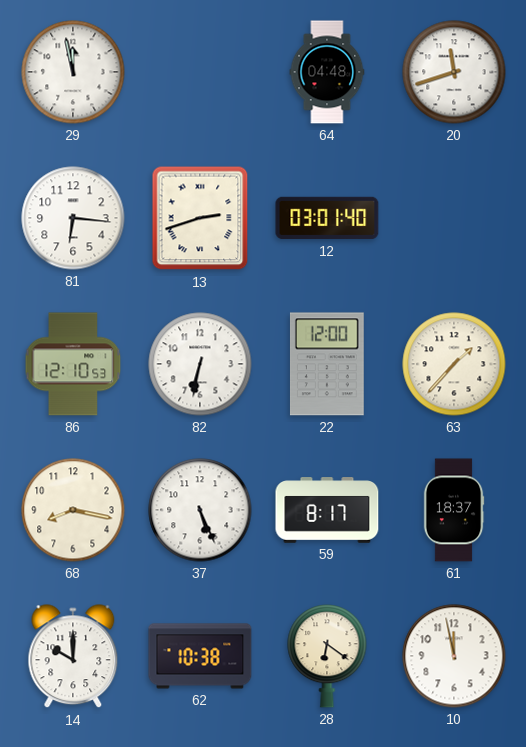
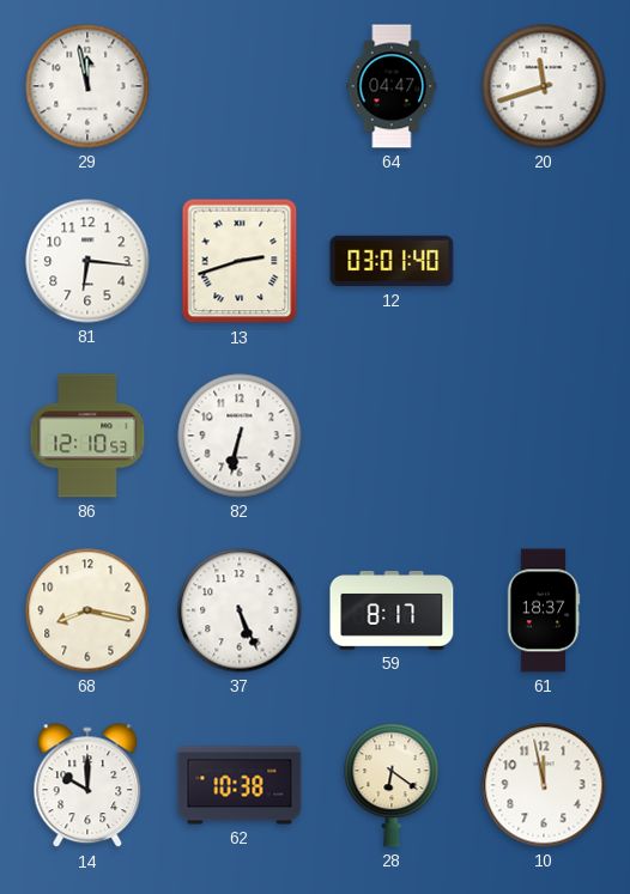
64: 04:48 -> 04:47
22: 12:00 -> none
63: 1:37 -> none
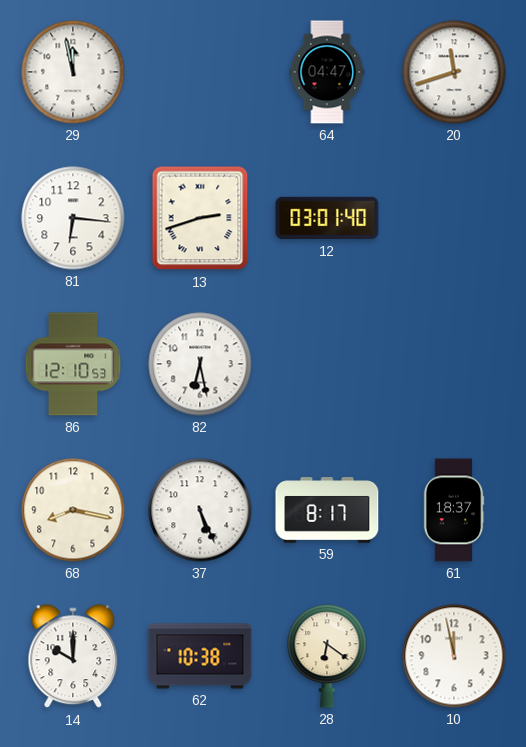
82: 6:32 -> 6:28
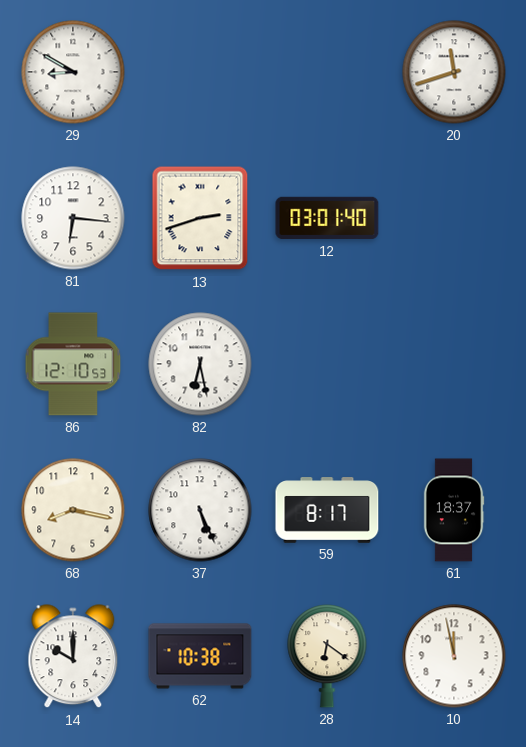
29: 11:58 -> 8:50
64: 04:47 -> none
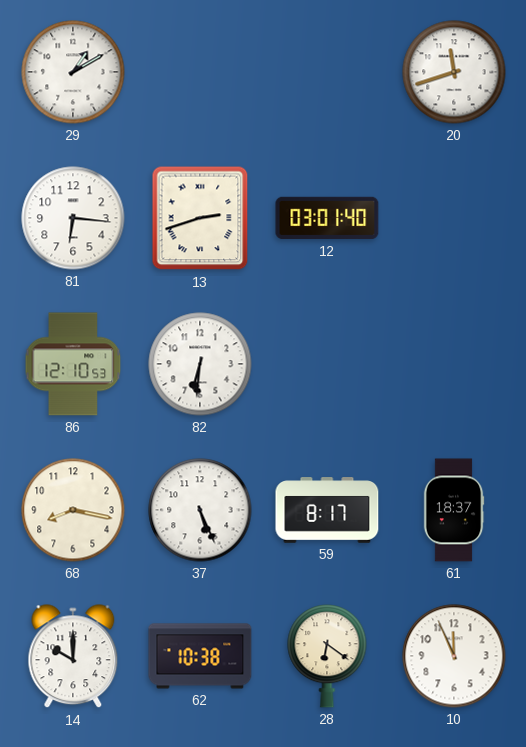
29: 8:50 -> 1:10
82: 6:28 -> 6:31
10: 11:58 -> 11:56
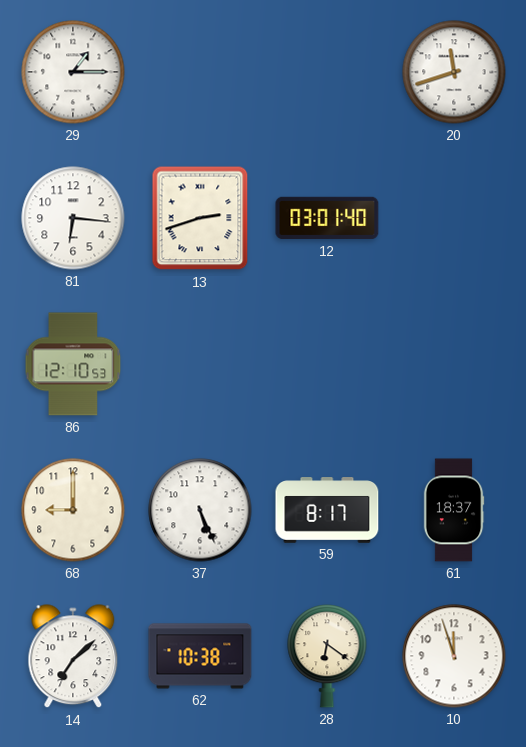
29: 1:10 -> 1:15
82: 6:31 -> none
68: 8:17 -> 9:00
14: 10:00 -> 7:08
10: 11:56 -> 11:57
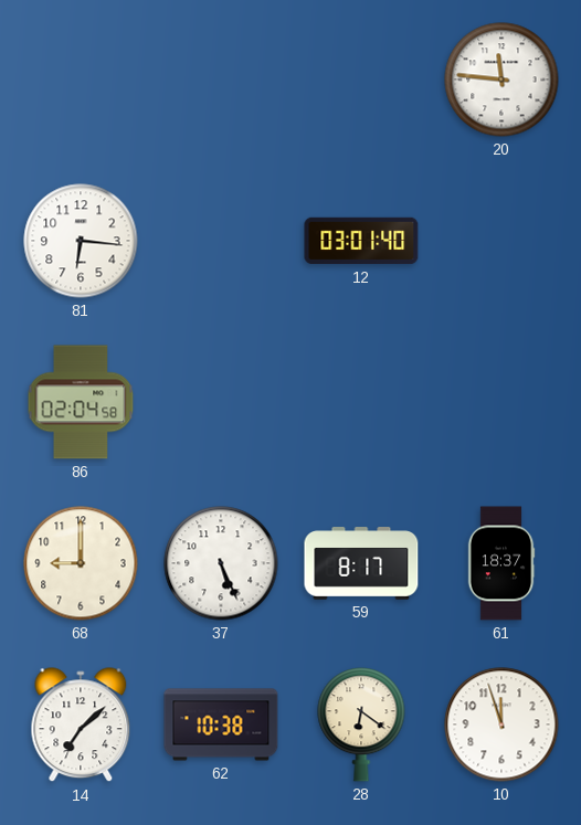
29: 1:15 -> none
20: 11:42 -> 11:46
13: 2:42 -> none
86: 12:10 -> 02:04
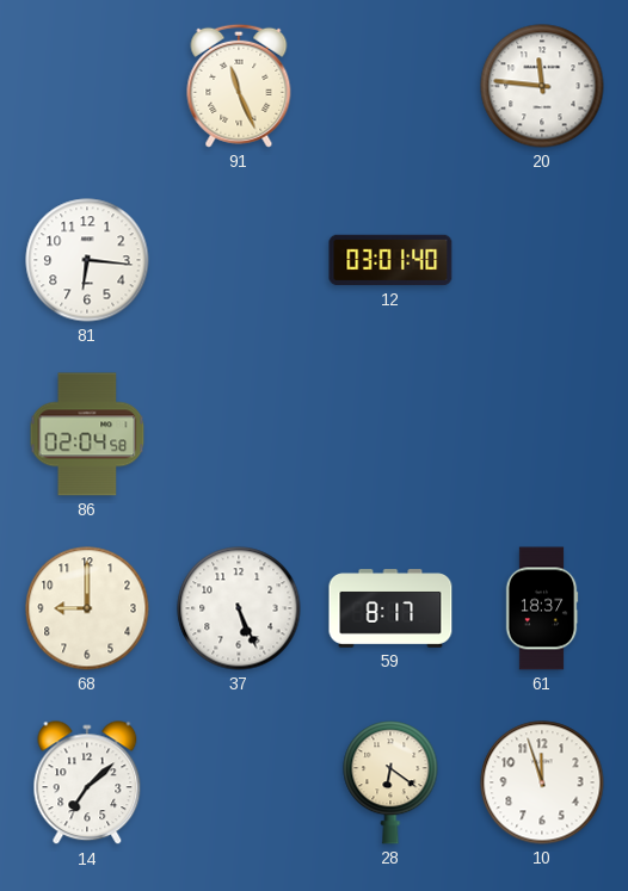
91: none -> 11:26
62: 10:38 -> none
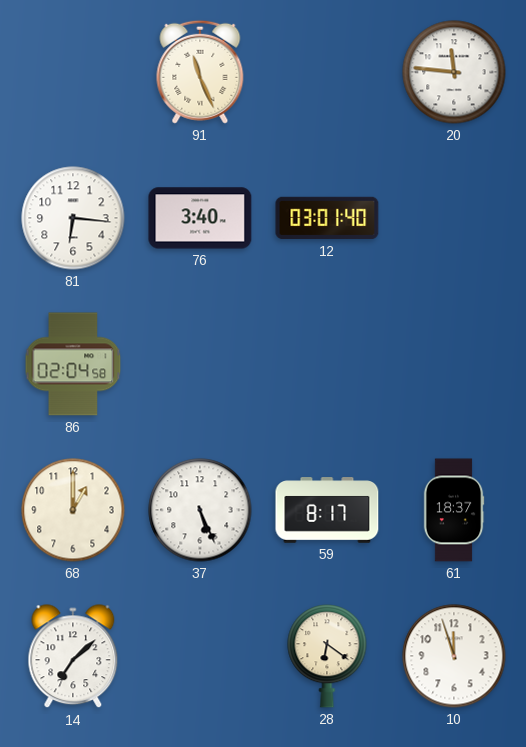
76: none -> 3:40
68: 9:00 -> 1:00
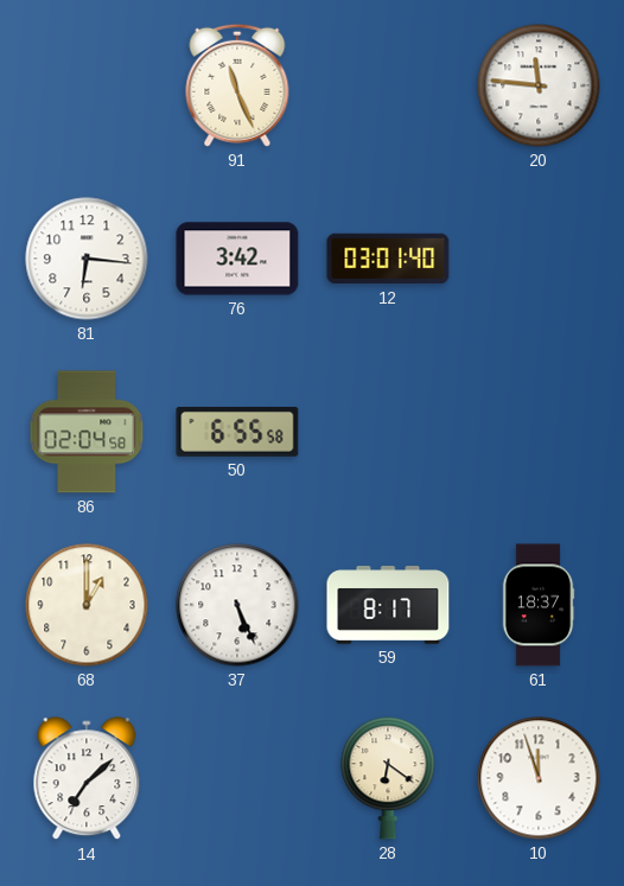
76: 3:40 -> 3:42
50: none -> 6:55
